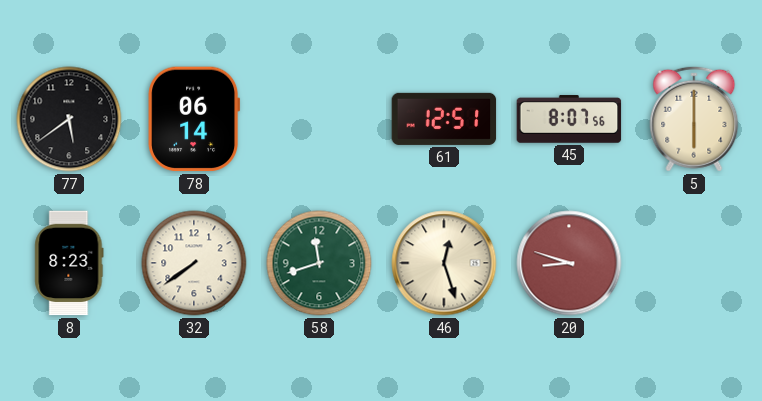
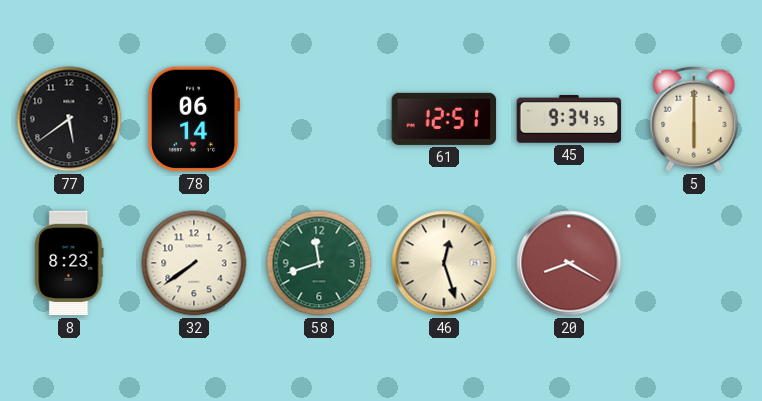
45: 8:07 -> 9:34
20: 8:48 -> 8:20
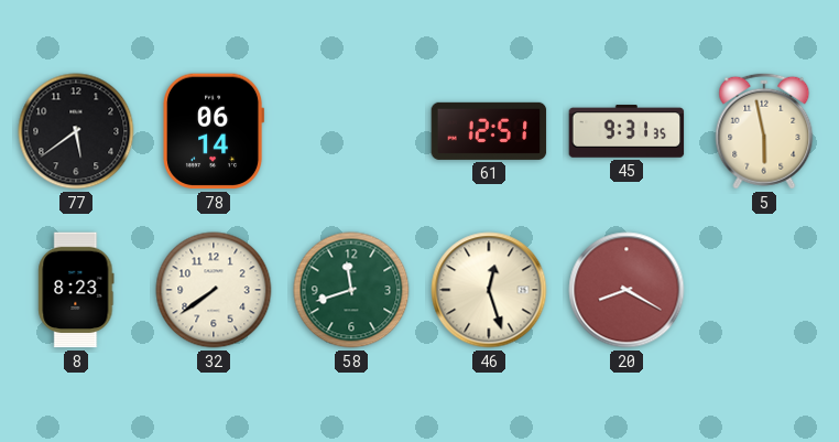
45: 9:34 -> 9:31
5: 6:00 -> 5:58
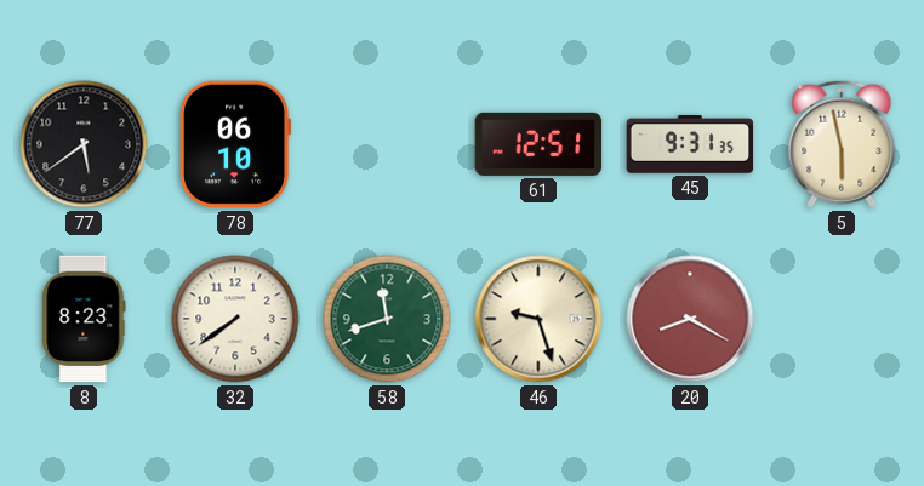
78: 06:14 -> 06:10
46: 12:27 -> 9:27
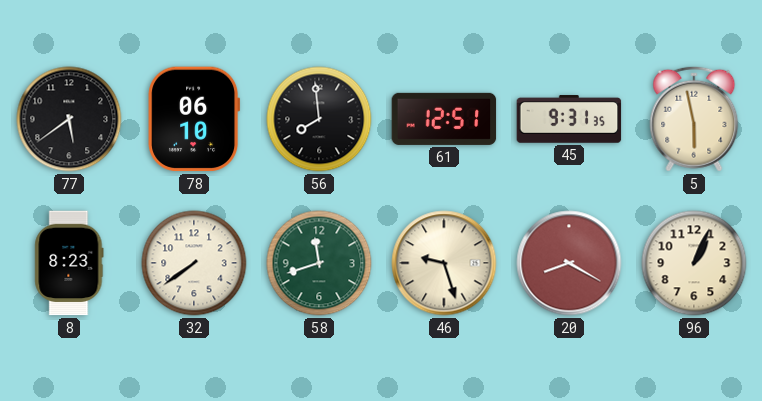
56: none -> 7:59
96: none -> 1:04
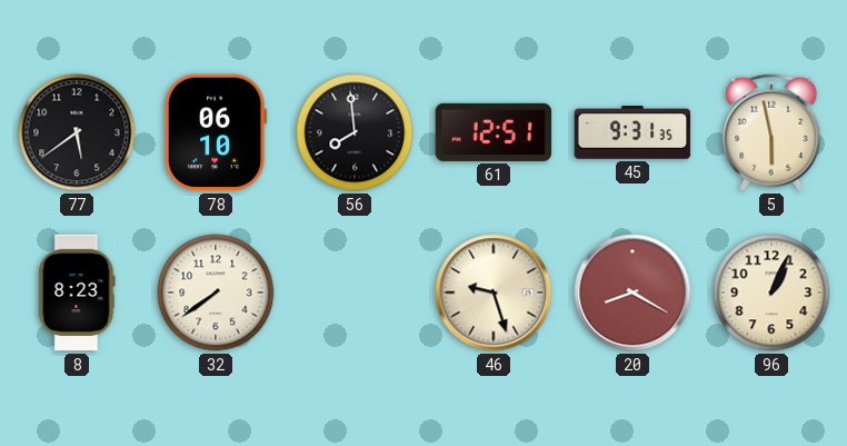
58: 11:42 -> none
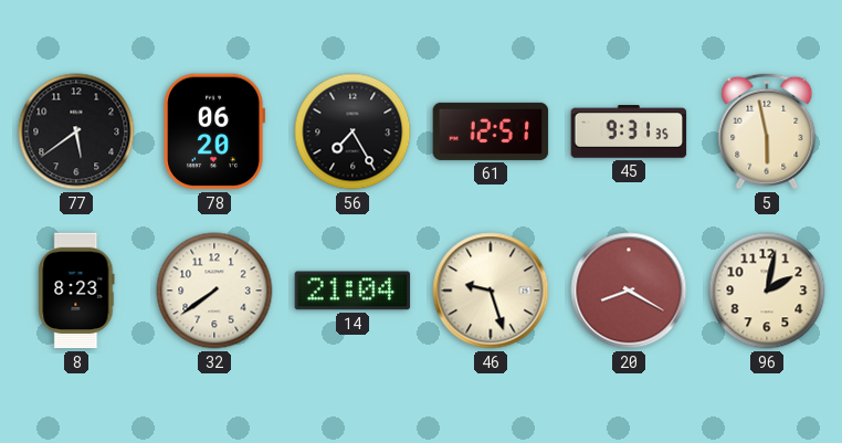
78: 06:10 -> 06:20
56: 7:59 -> 7:25
14: none -> 21:04
96: 1:04 -> 2:02
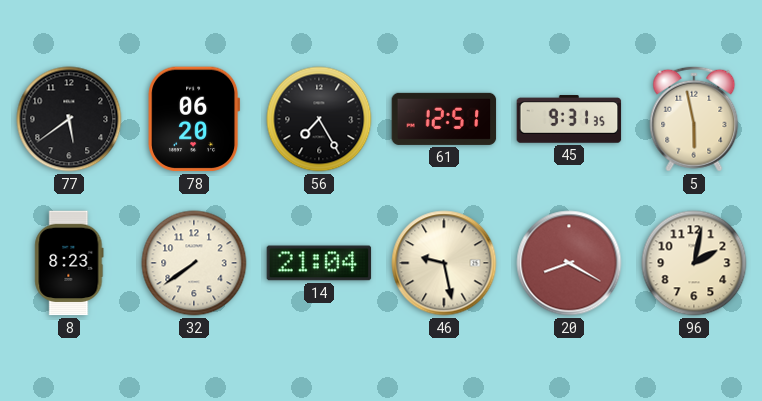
46: 9:27 -> 9:28
